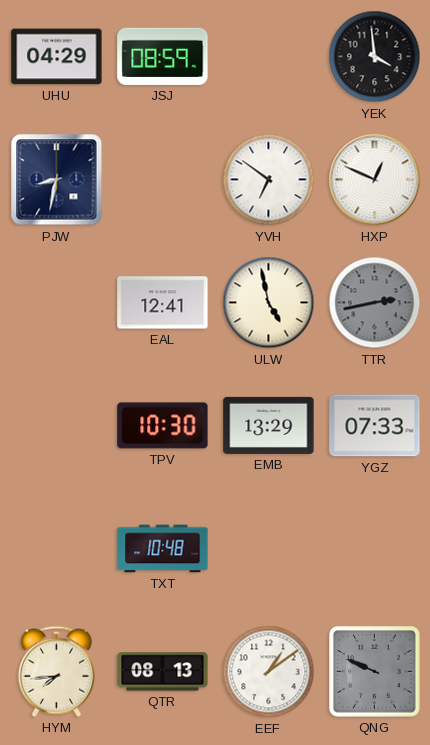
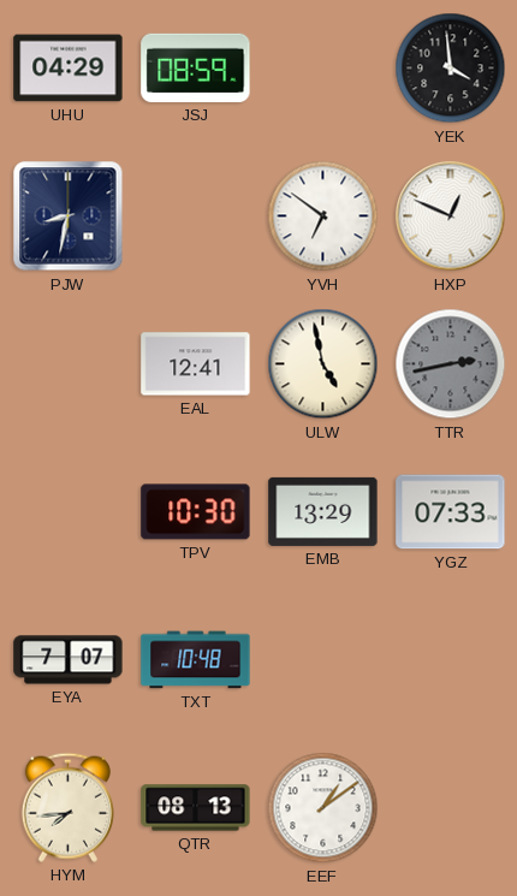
EYA: none -> 7:07
QNG: 9:49 -> none
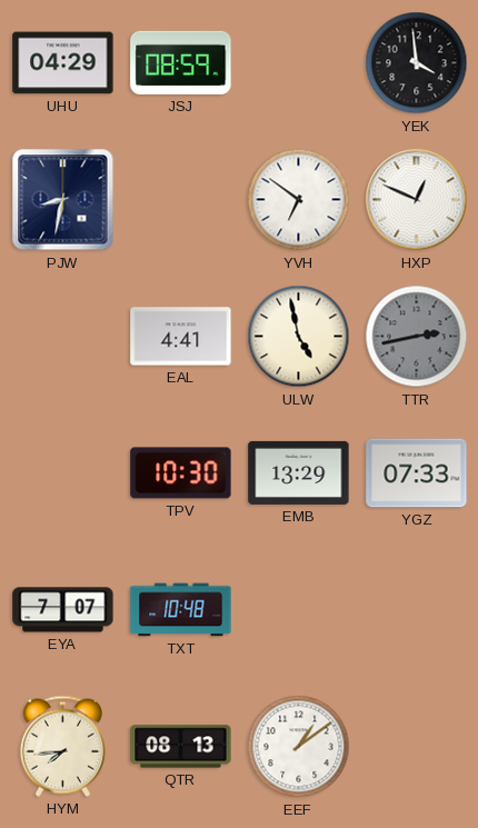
EAL: 12:41 -> 4:41
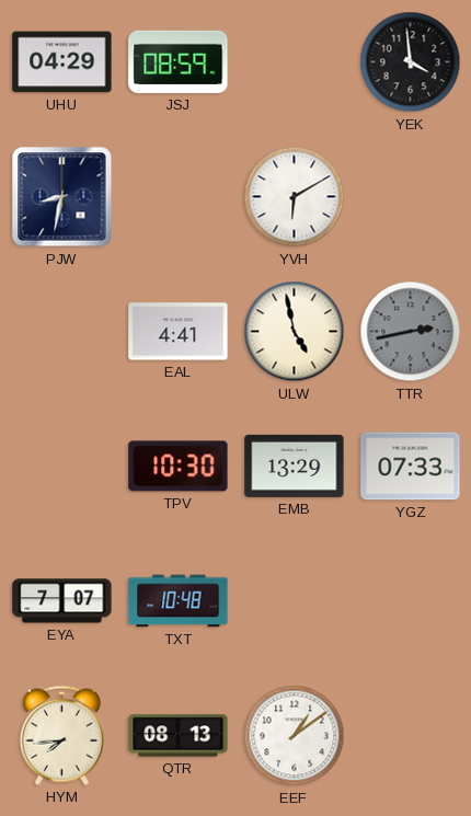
YVH: 6:51 -> 6:10
HXP: 12:49 -> none
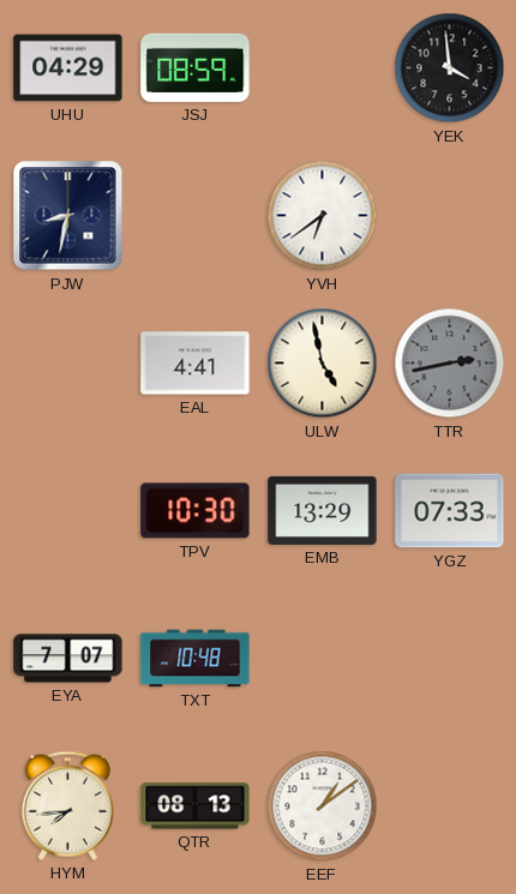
YVH: 6:10 -> 6:39
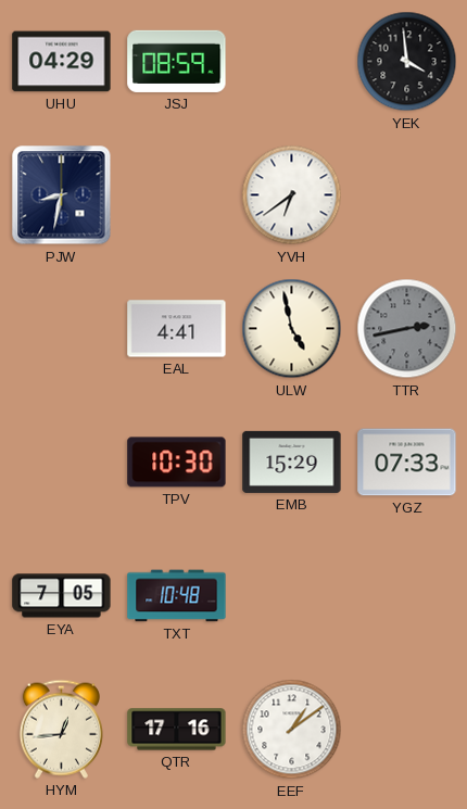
EMB: 13:29 -> 15:29
EYA: 7:07 -> 7:05
HYM: 7:44 -> 12:44
QTR: 08:13 -> 17:16
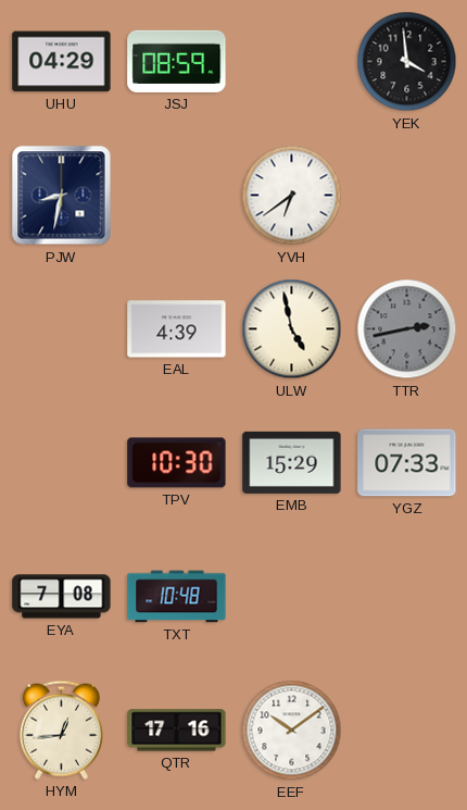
EAL: 4:41 -> 4:39
EYA: 7:05 -> 7:08
EEF: 1:09 -> 10:09
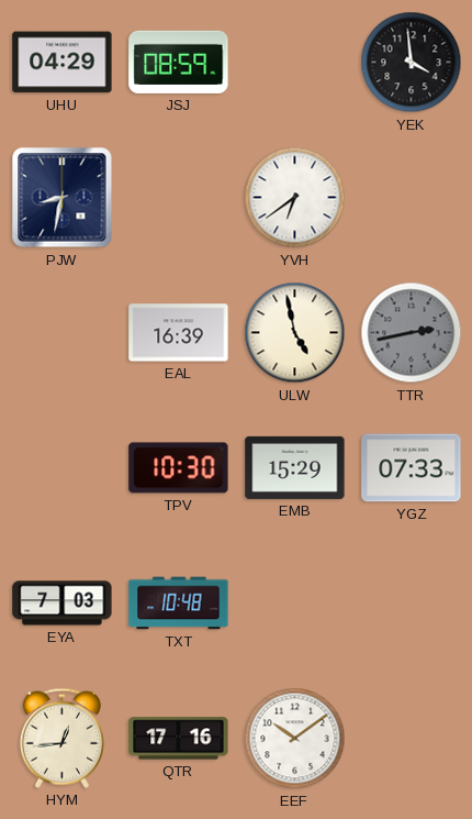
EAL: 4:39 -> 16:39
EYA: 7:08 -> 7:03
